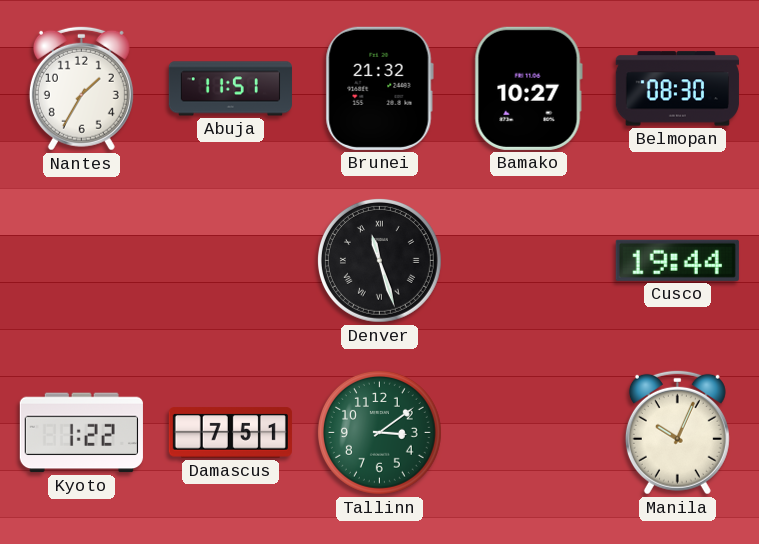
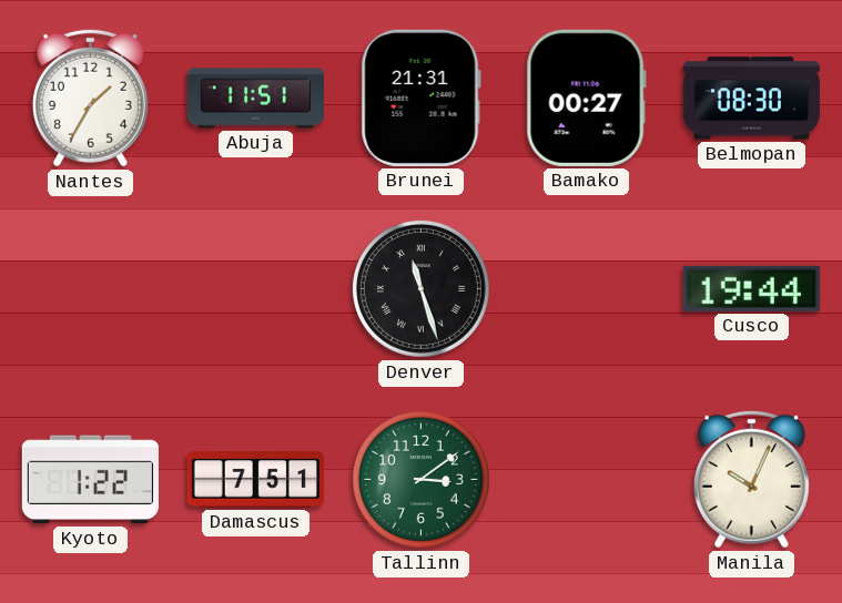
Brunei: 21:32 -> 21:31
Bamako: 10:27 -> 00:27
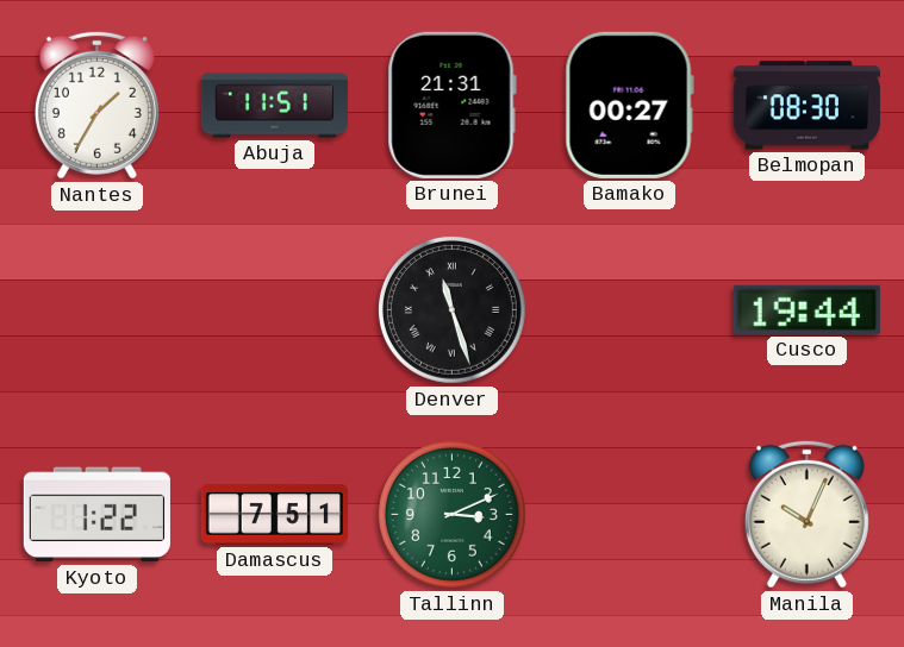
Tallinn: 3:09 -> 3:11
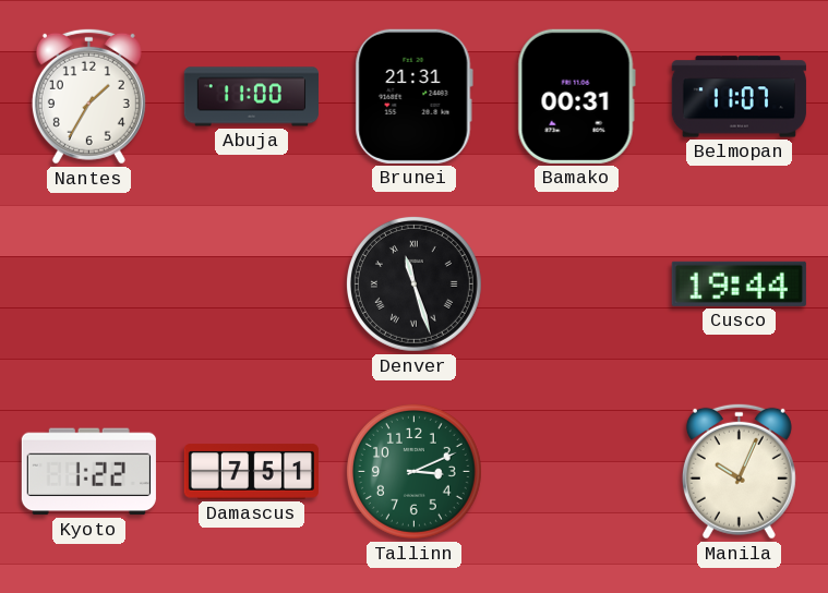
Abuja: 11:51 -> 11:00
Bamako: 00:27 -> 00:31
Belmopan: 08:30 -> 11:07
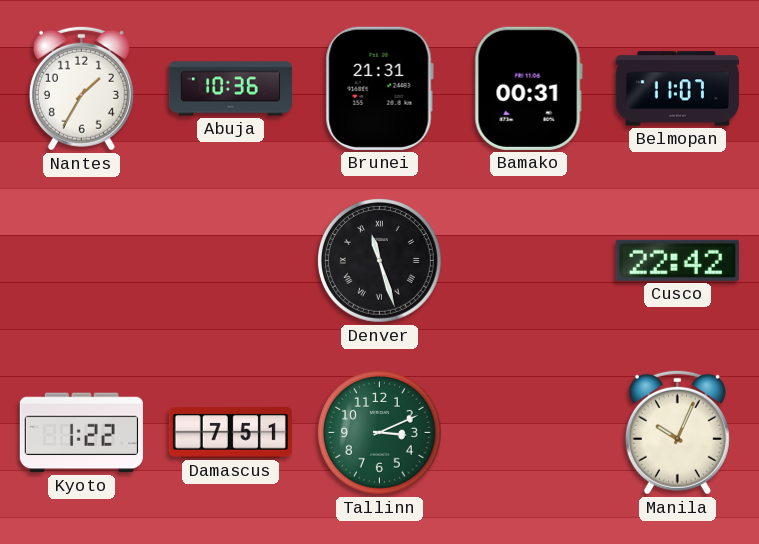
Abuja: 11:00 -> 10:36
Cusco: 19:44 -> 22:42
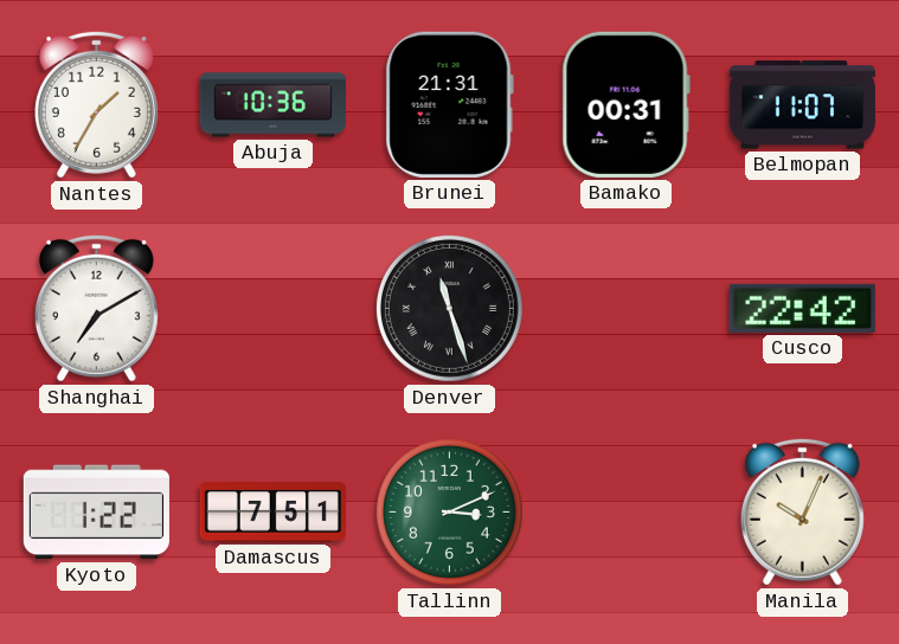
Shanghai: none -> 7:10
